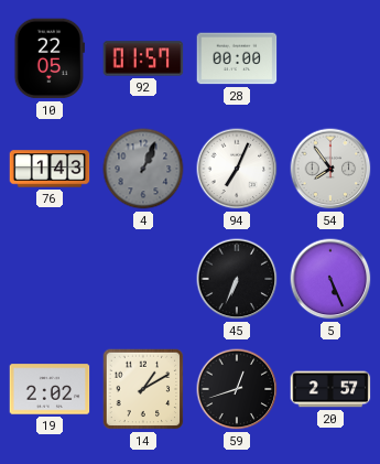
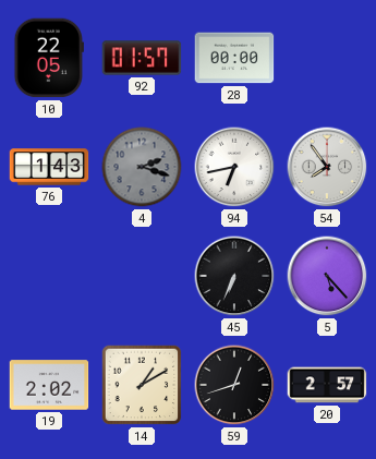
4: 1:04 -> 2:18
94: 7:04 -> 6:43
5: 5:26 -> 5:23
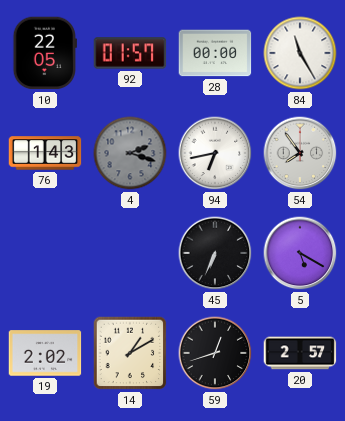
84: none -> 11:25
5: 5:23 -> 5:20
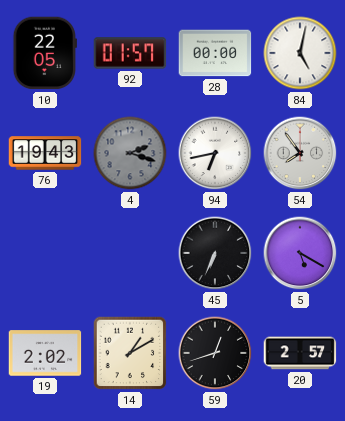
84: 11:25 -> 5:02
76: 1:43 -> 19:43
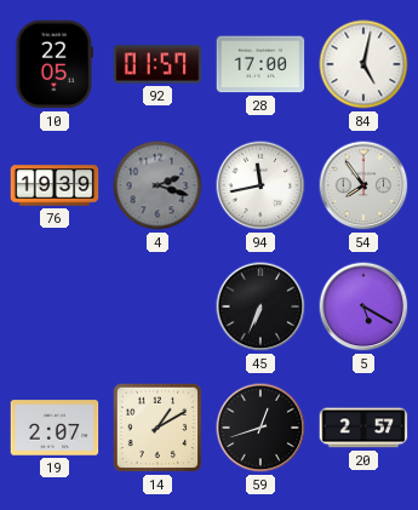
28: 00:00 -> 17:00
76: 19:43 -> 19:39
94: 6:43 -> 11:43
19: 2:02 -> 2:07
